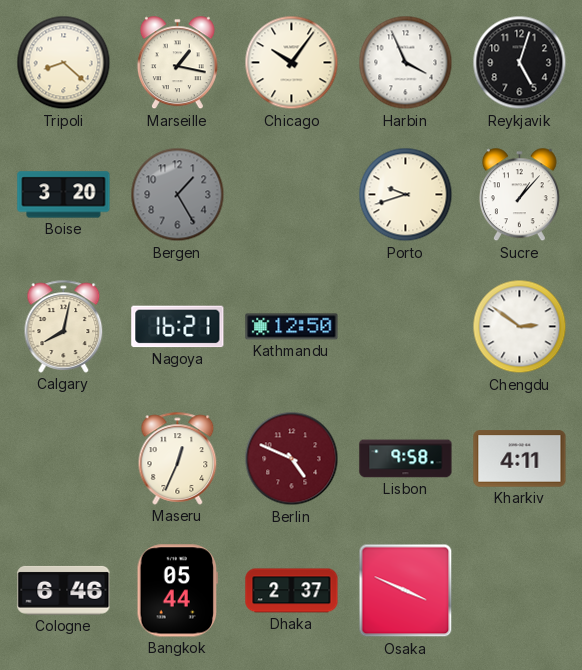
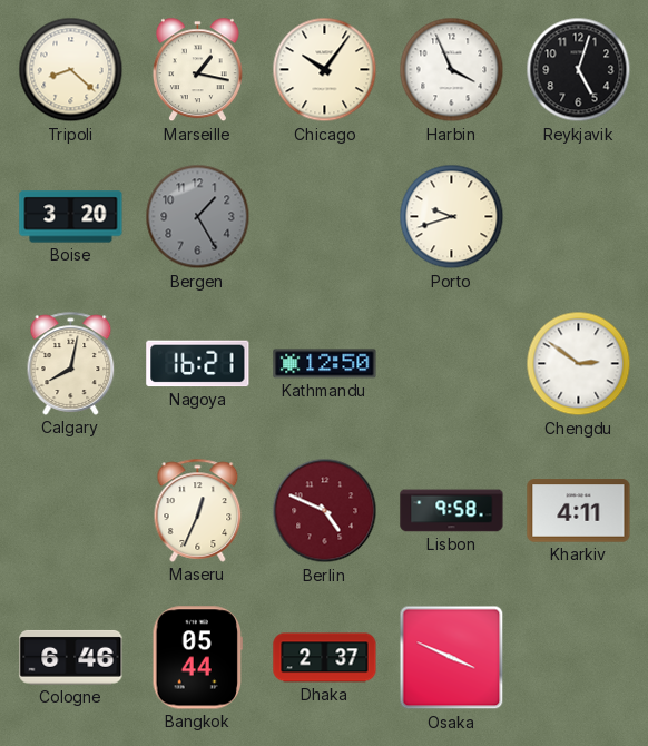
Sucre: 1:07 -> none
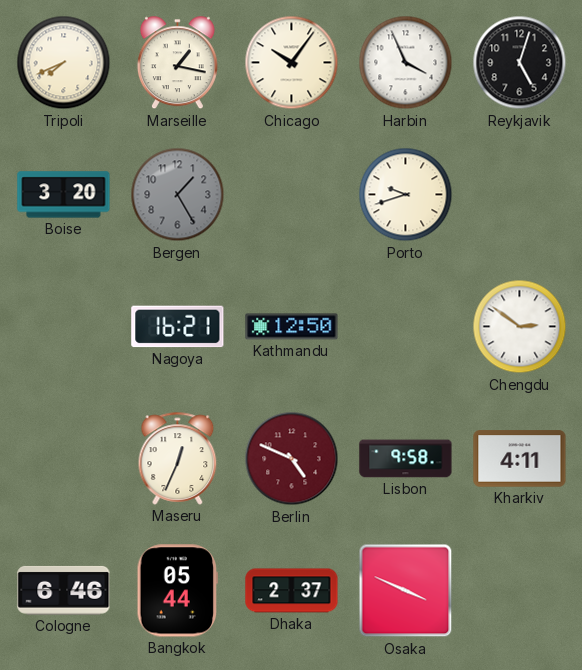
Tripoli: 8:22 -> 7:41
Calgary: 8:02 -> none
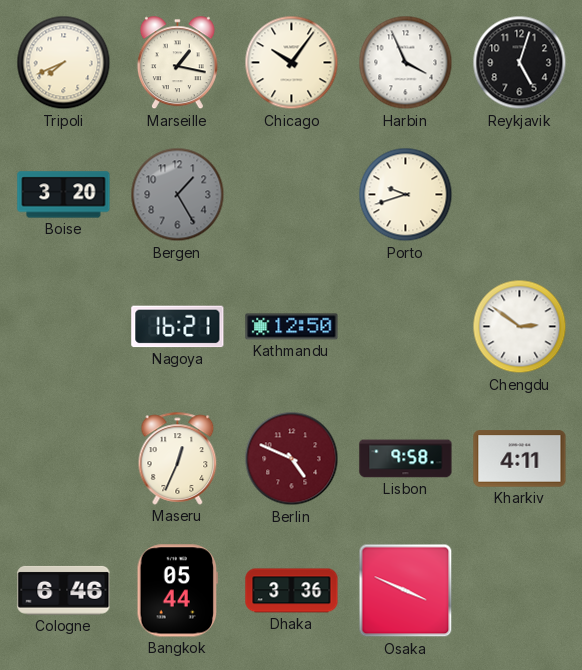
Dhaka: 2:37 -> 3:36
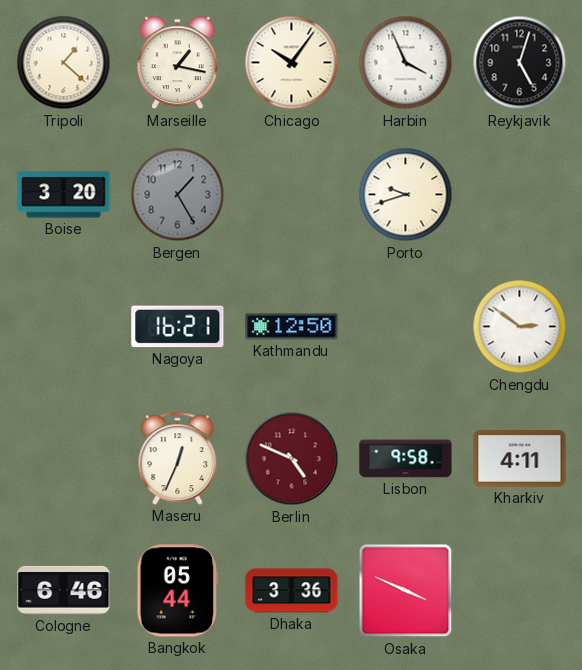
Tripoli: 7:41 -> 1:22
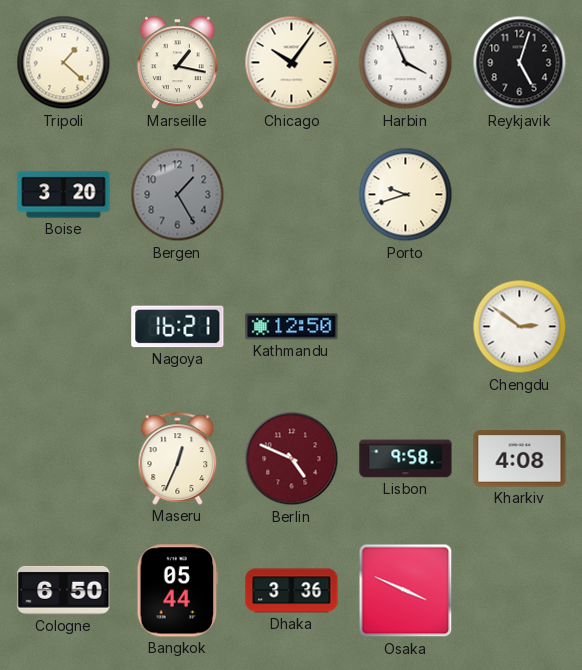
Kharkiv: 4:11 -> 4:08
Cologne: 6:46 -> 6:50
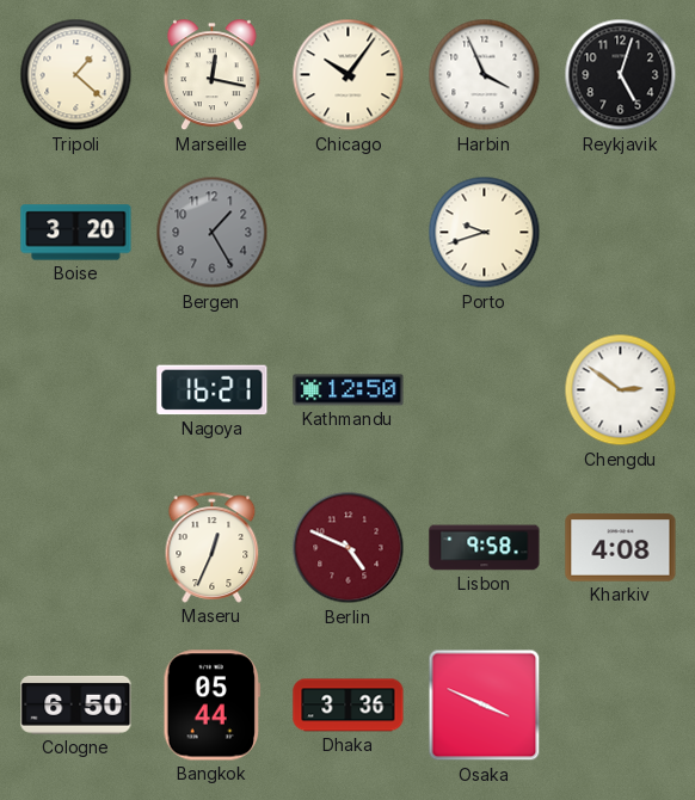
Marseille: 1:17 -> 12:17
